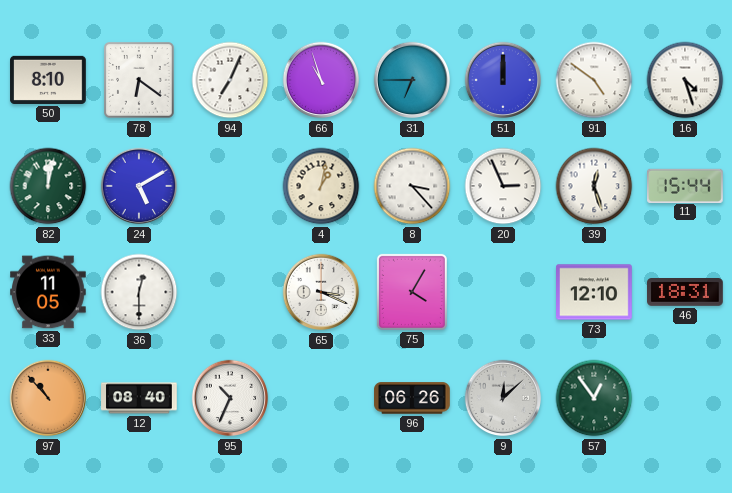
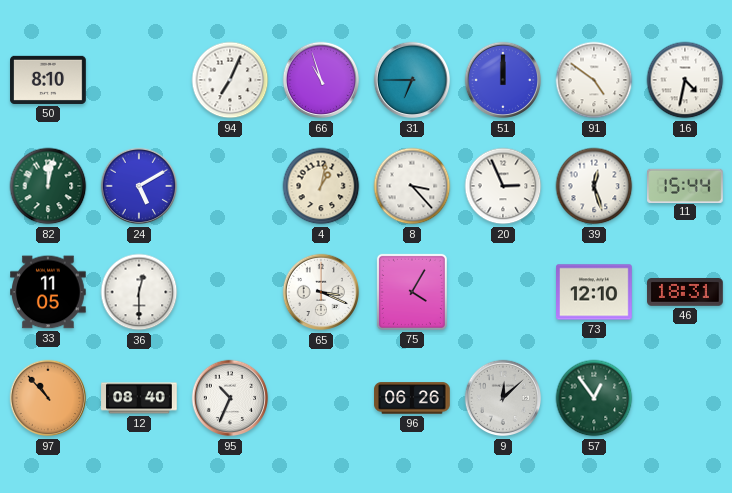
78: 6:21 -> none
16: 4:27 -> 4:32
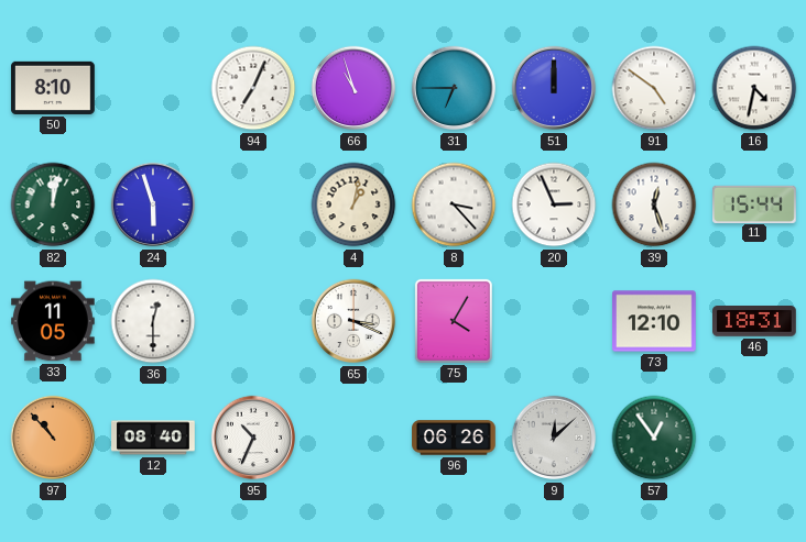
24: 5:10 -> 5:57
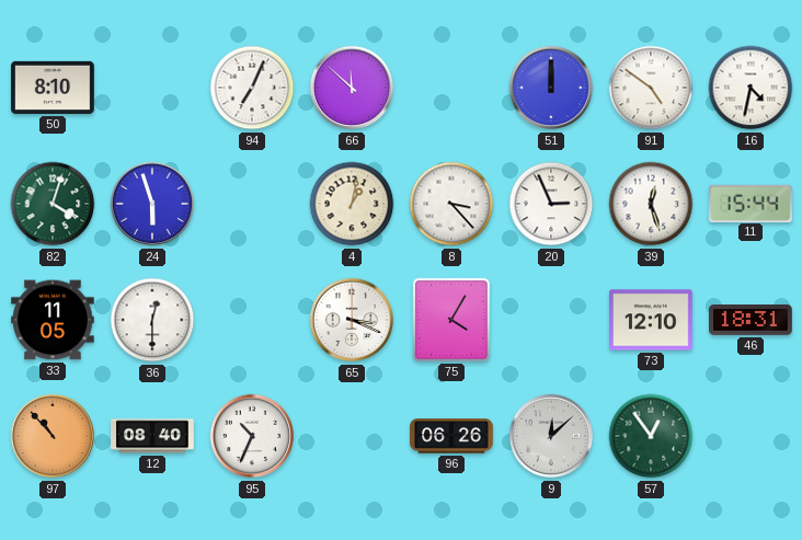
66: 10:57 -> 11:52
31: 6:45 -> none
82: 12:02 -> 4:03
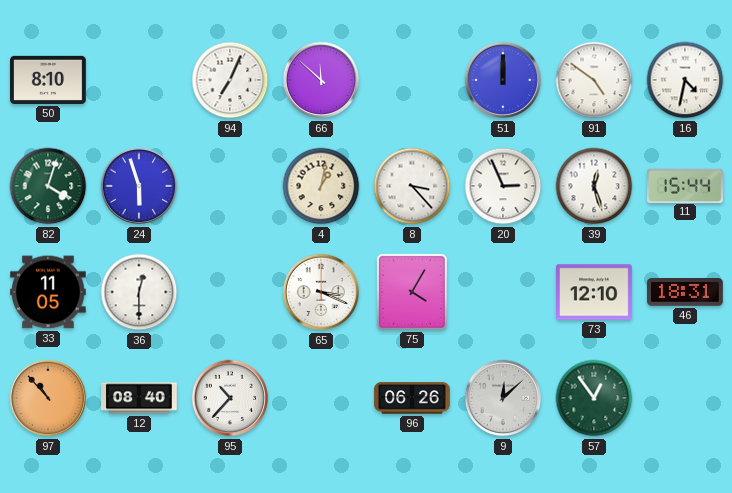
95: 10:34 -> 10:37
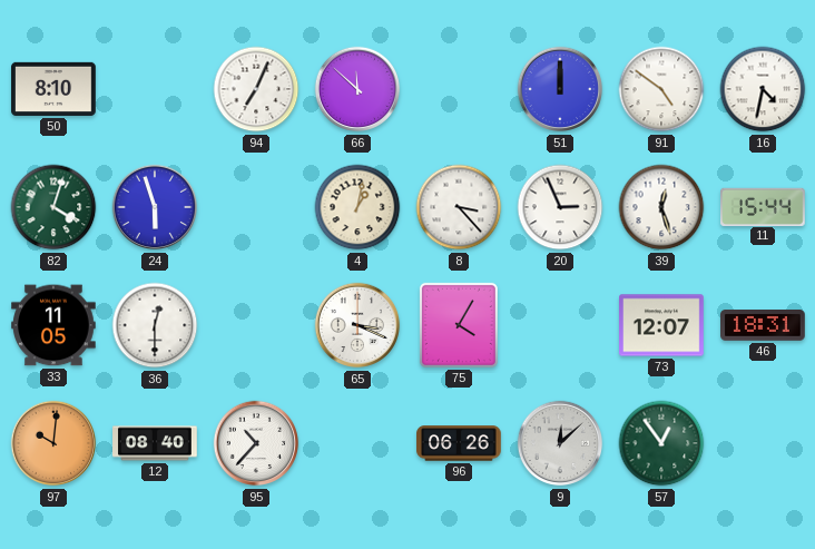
73: 12:10 -> 12:07
97: 10:53 -> 10:01
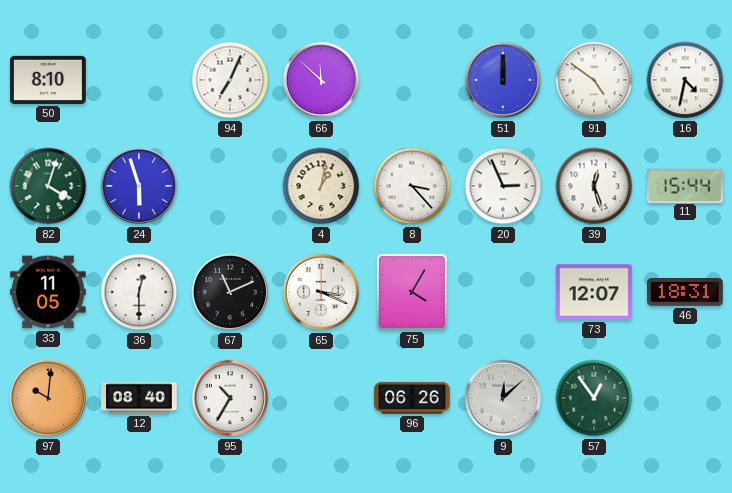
67: none -> 11:11
95: 10:37 -> 10:35
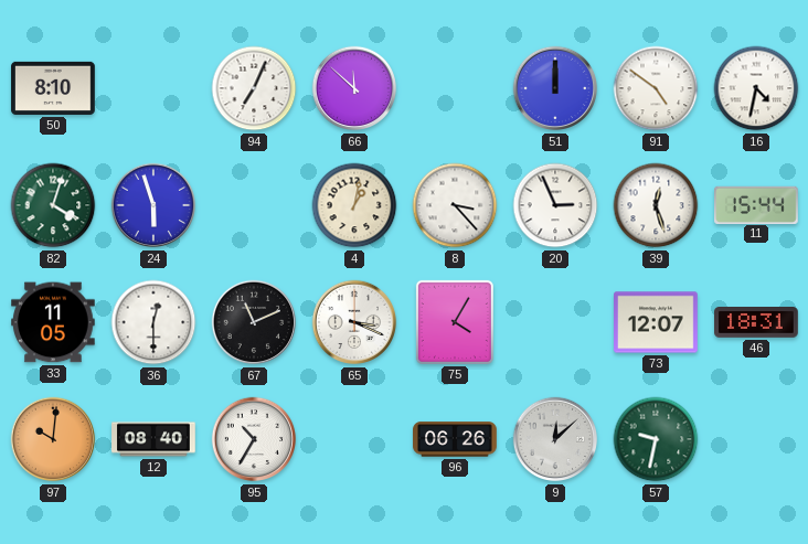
57: 12:54 -> 9:32
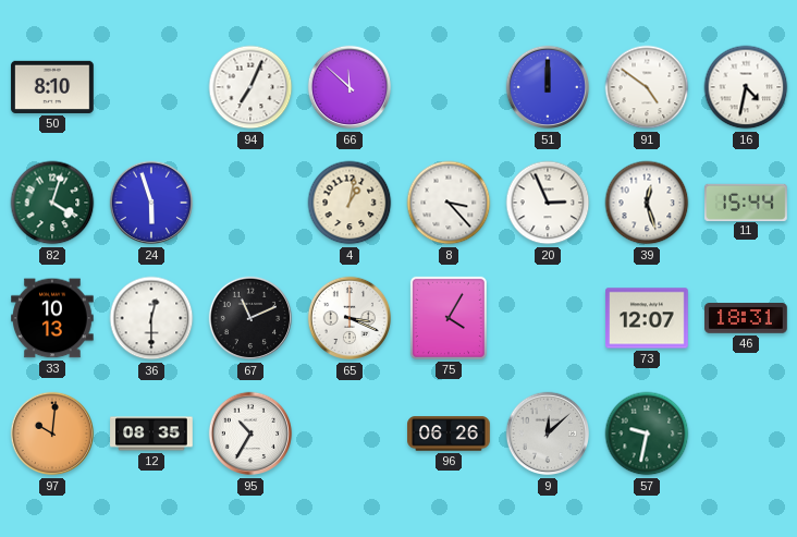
33: 11:05 -> 10:13
12: 08:40 -> 08:35
